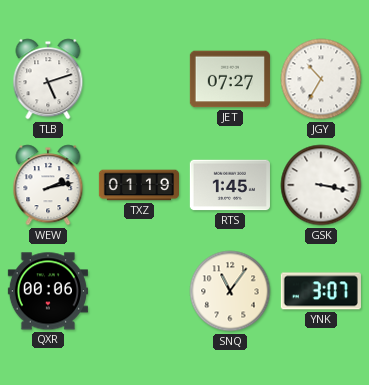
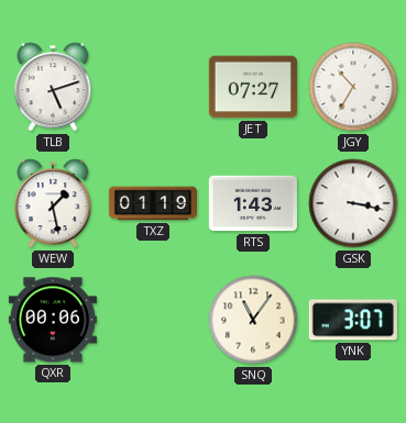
WEW: 2:13 -> 1:28
RTS: 1:45 -> 1:43
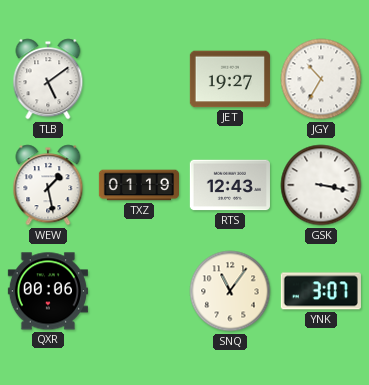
TLB: 5:12 -> 5:09
JET: 07:27 -> 19:27
RTS: 1:43 -> 12:43
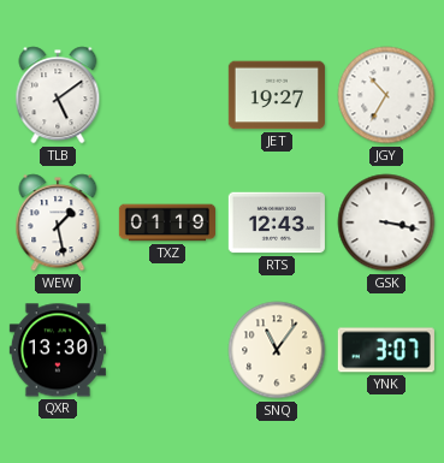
QXR: 00:06 -> 13:30
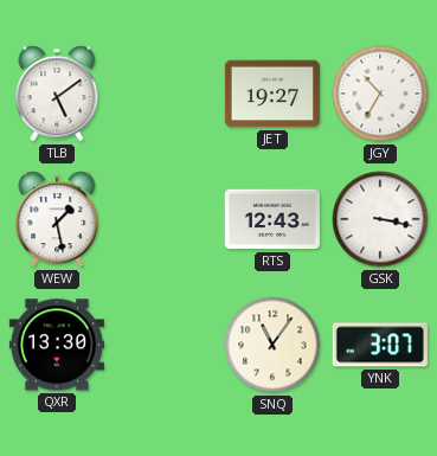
TXZ: 01:19 -> none
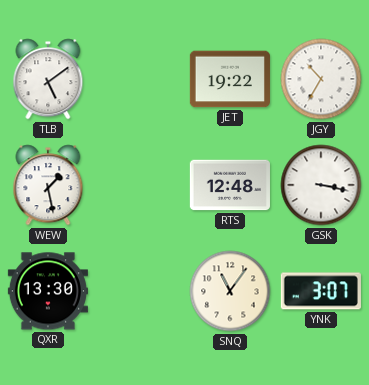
JET: 19:27 -> 19:22
RTS: 12:43 -> 12:48
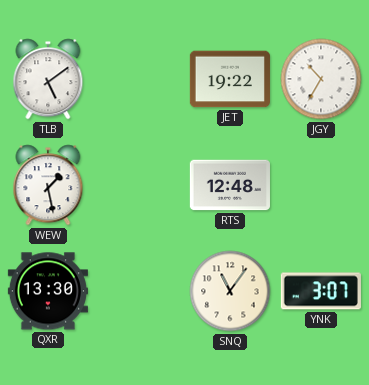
GSK: 3:17 -> none
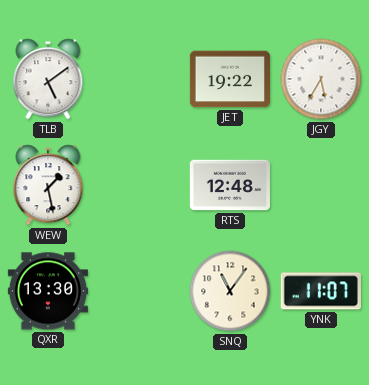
JGY: 10:35 -> 5:35
YNK: 3:07 -> 11:07
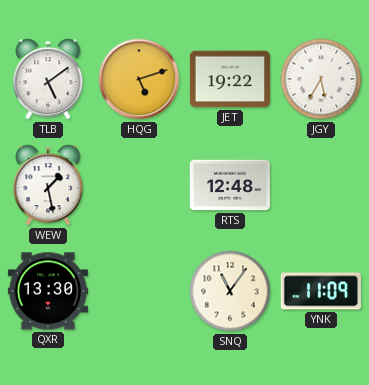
HQG: none -> 5:12
YNK: 11:07 -> 11:09
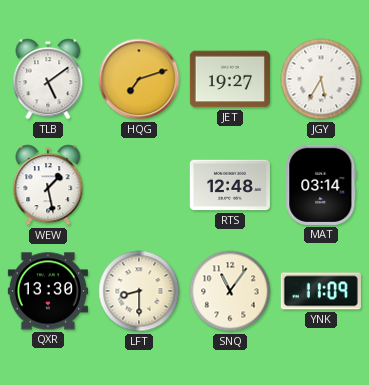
HQG: 5:12 -> 7:12
JET: 19:22 -> 19:27
MAT: none -> 03:14
LFT: none -> 8:30
